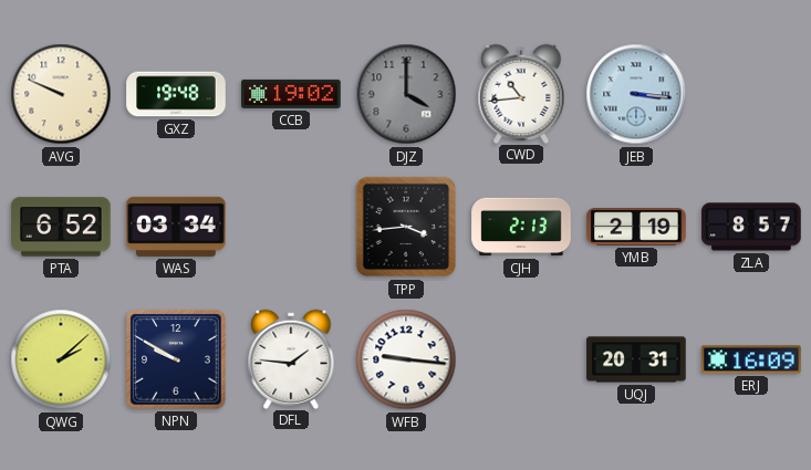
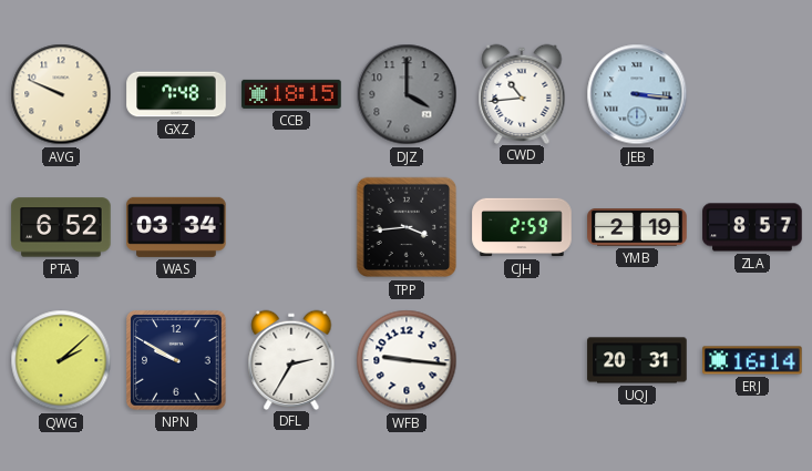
GXZ: 19:48 -> 7:48
CCB: 19:02 -> 18:15
CJH: 2:13 -> 2:59
DFL: 1:46 -> 2:35
ERJ: 16:09 -> 16:14
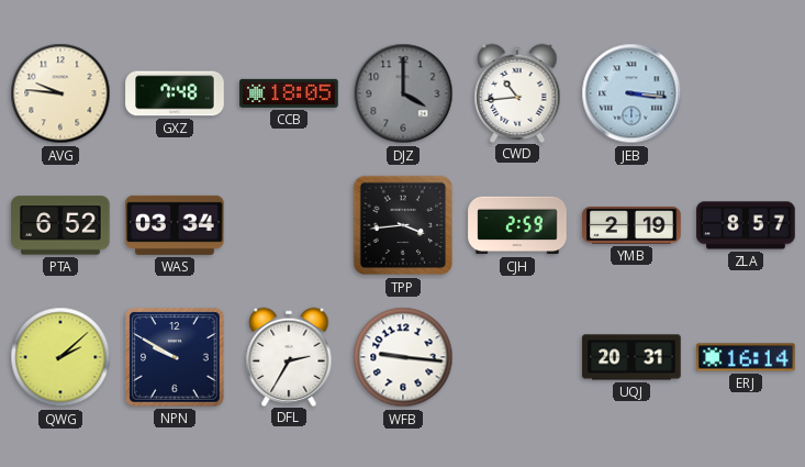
AVG: 9:49 -> 9:46
CCB: 18:15 -> 18:05
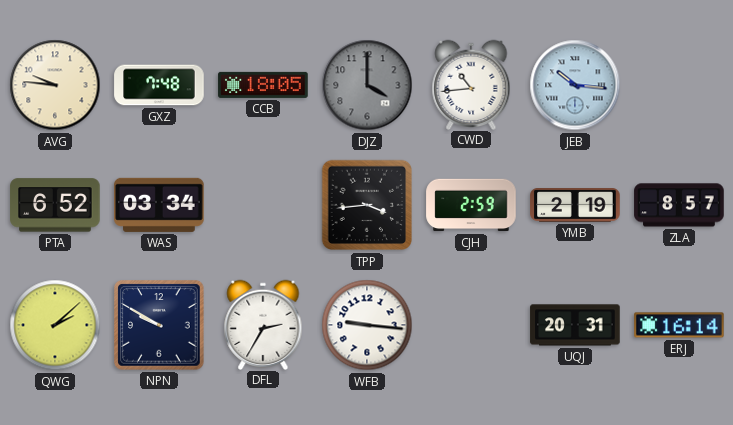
JEB: 3:16 -> 10:16
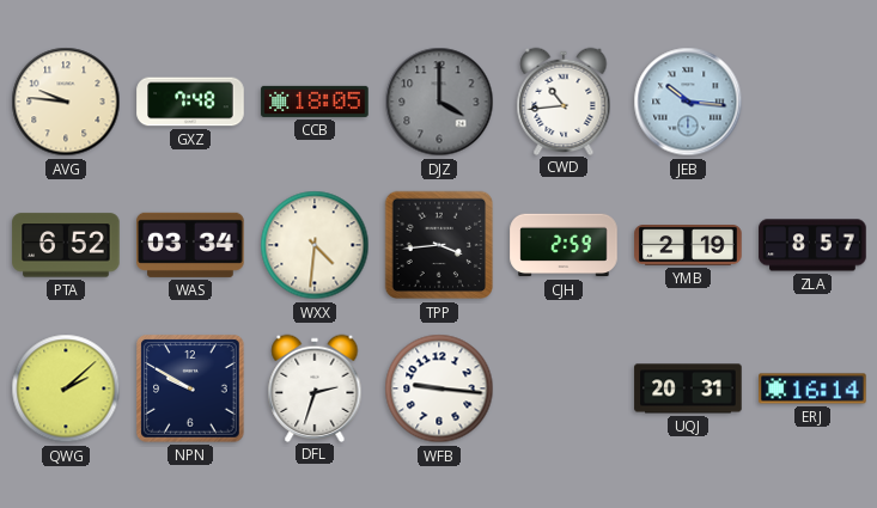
WXX: none -> 4:31
DFL: 2:35 -> 2:33
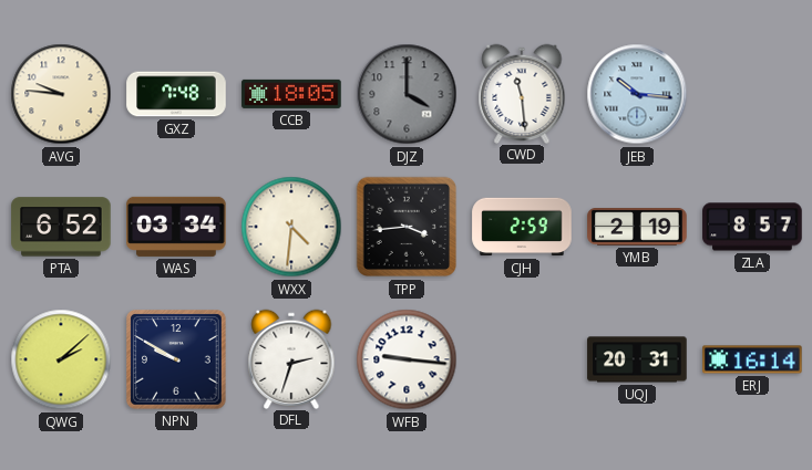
CWD: 10:44 -> 11:29
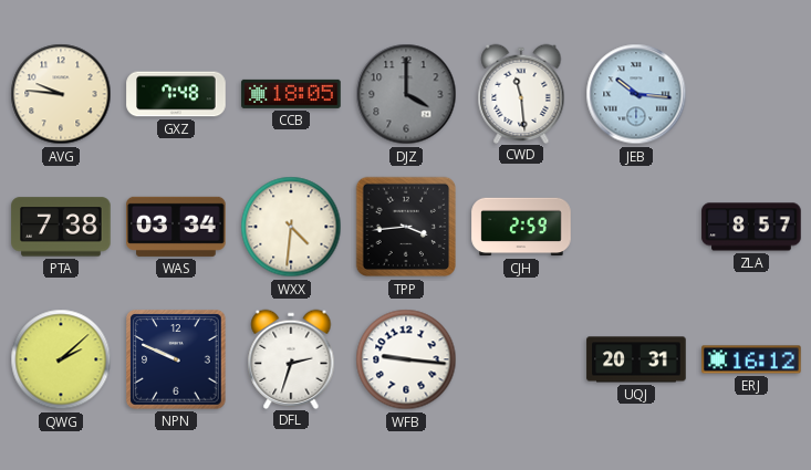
PTA: 6:52 -> 7:38
YMB: 2:19 -> none
NPN: 9:50 -> 9:49
ERJ: 16:14 -> 16:12
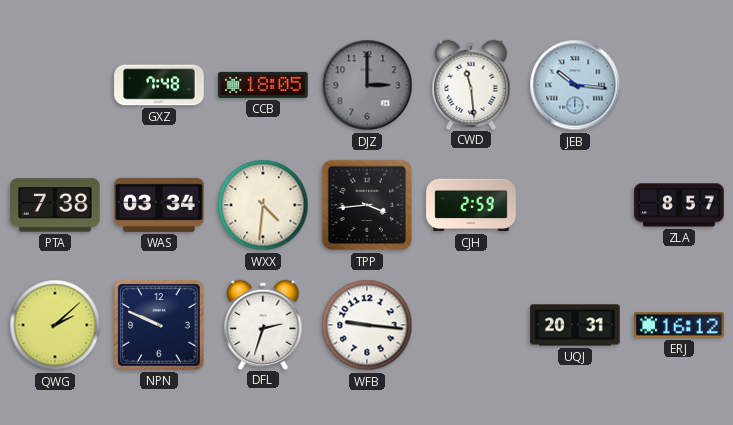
AVG: 9:46 -> none
DJZ: 4:00 -> 3:00
